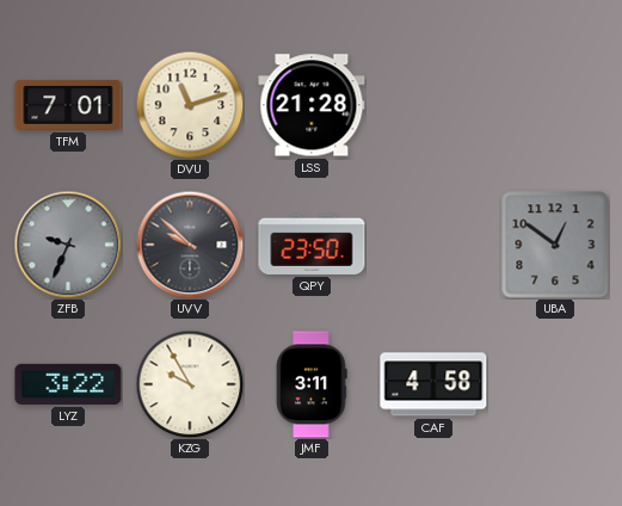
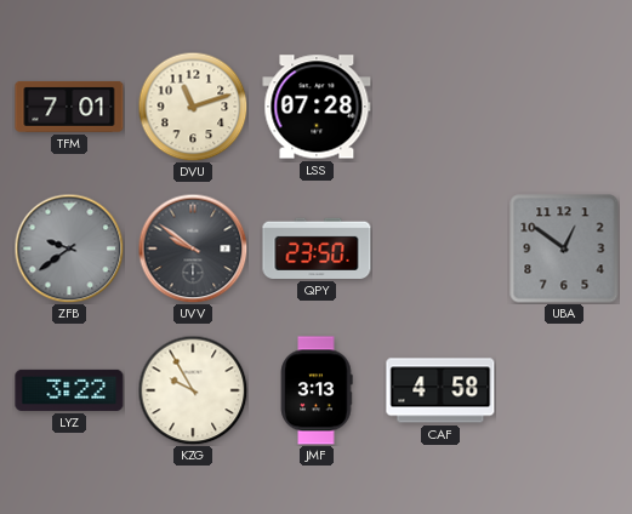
LSS: 21:28 -> 07:28
ZFB: 9:34 -> 9:39
UVV: 9:52 -> 9:51
JMF: 3:11 -> 3:13
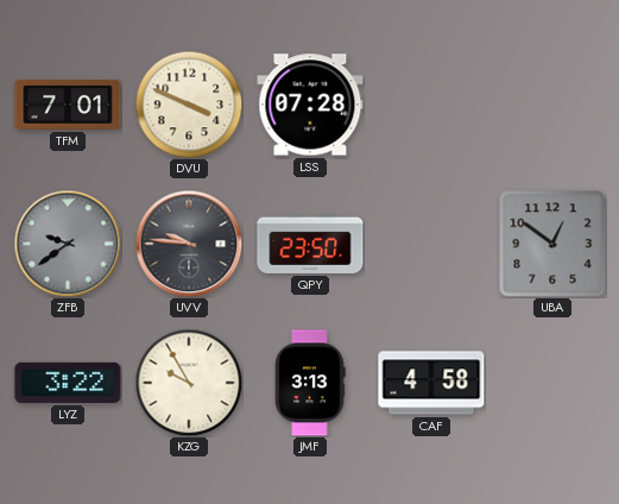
DVU: 11:12 -> 3:49
UVV: 9:51 -> 9:46
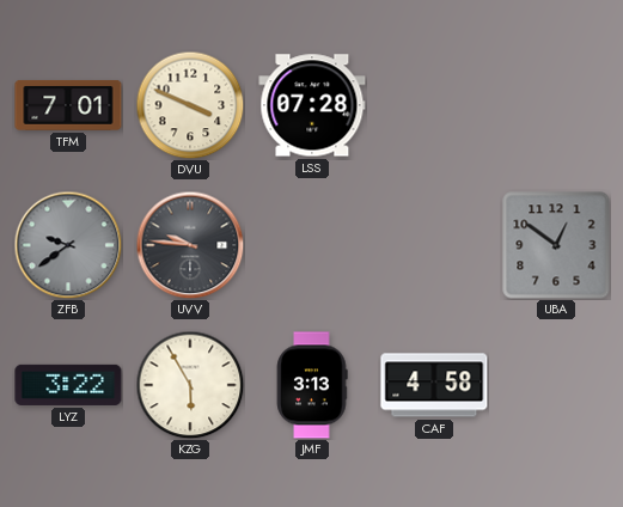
QPY: 23:50 -> none
KZG: 9:55 -> 5:55
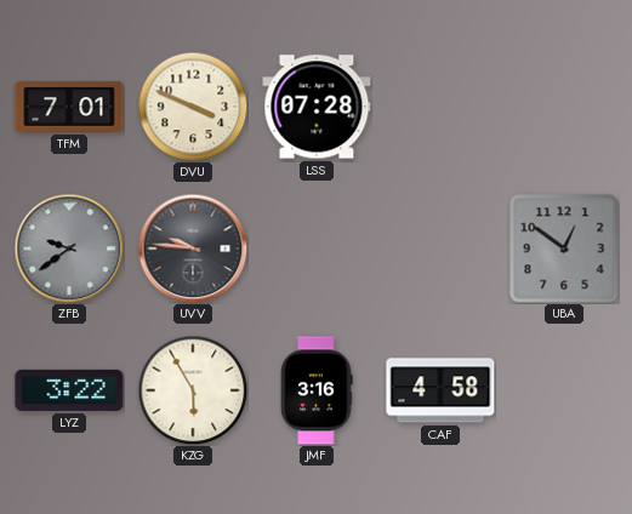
JMF: 3:13 -> 3:16
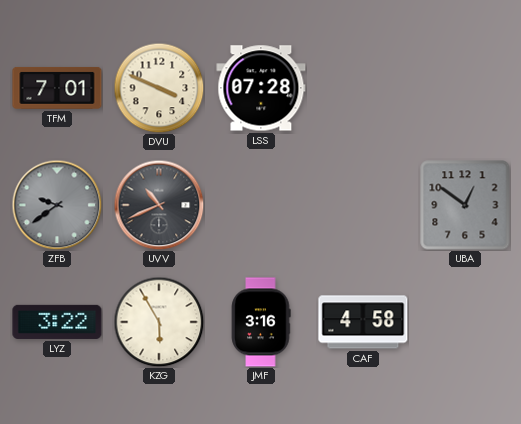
UVV: 9:46 -> 10:41
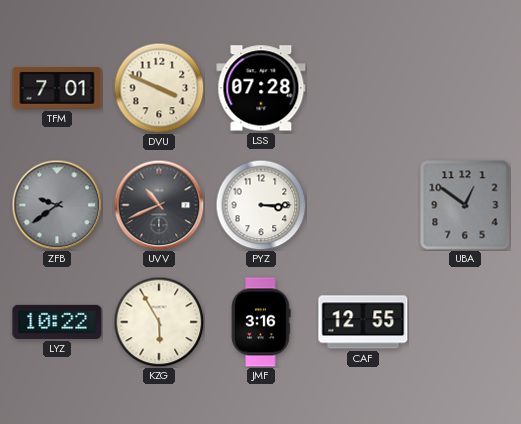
PYZ: none -> 3:15
LYZ: 3:22 -> 10:22
CAF: 4:58 -> 12:55
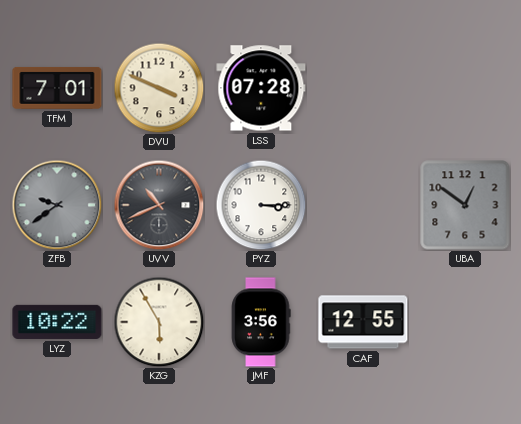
JMF: 3:16 -> 3:56
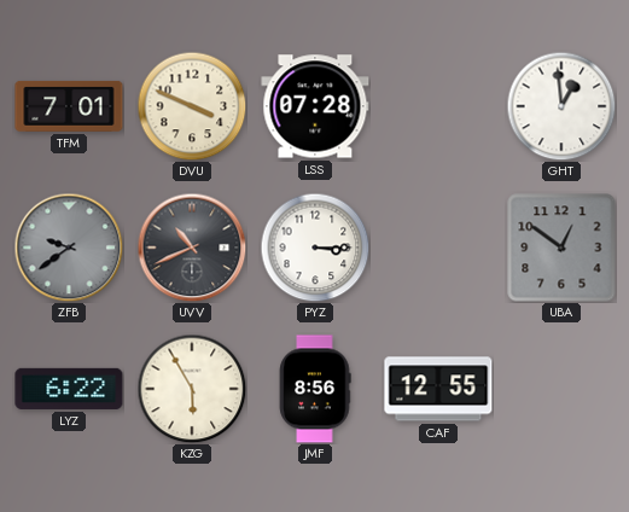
GHT: none -> 12:59
LYZ: 10:22 -> 6:22
JMF: 3:56 -> 8:56
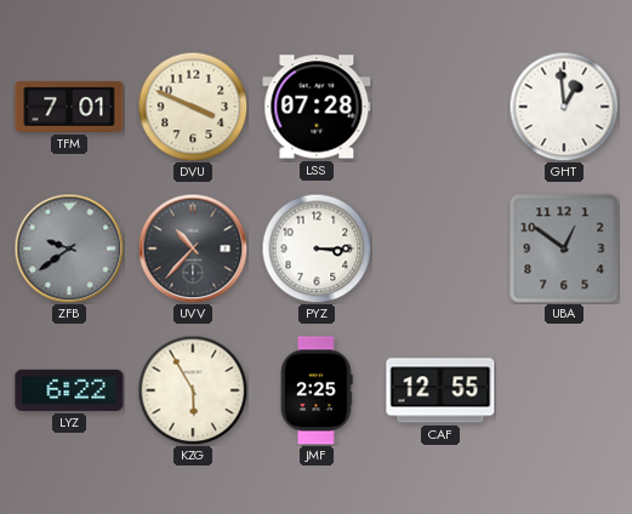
UVV: 10:41 -> 10:37
JMF: 8:56 -> 2:25
